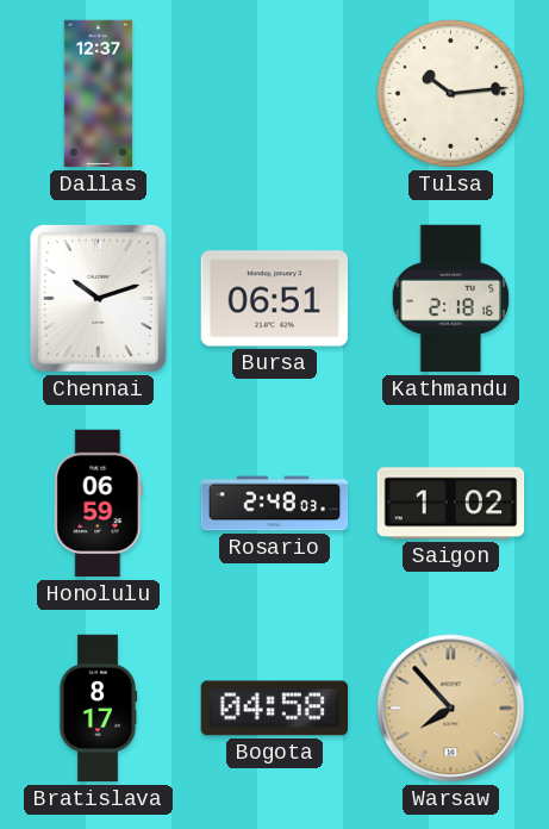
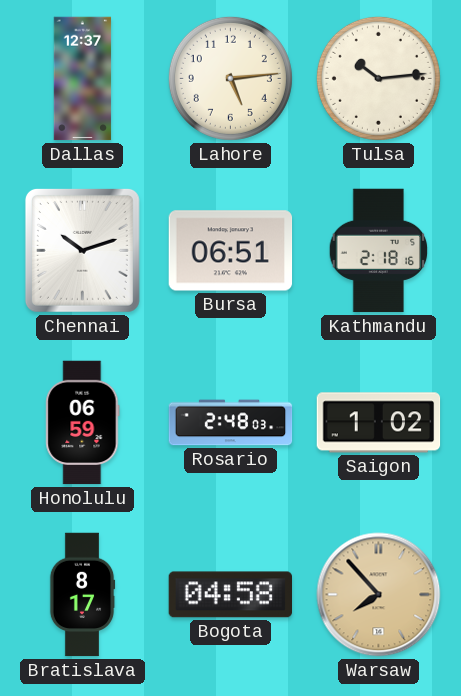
Lahore: none -> 5:14
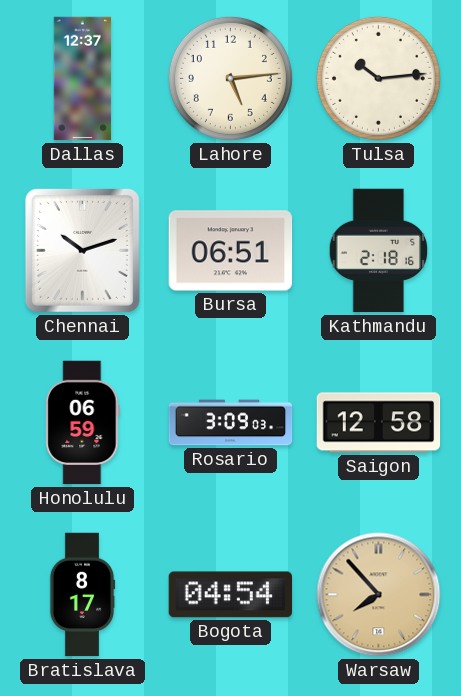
Rosario: 2:48 -> 3:09
Saigon: 1:02 -> 12:58
Bogota: 04:58 -> 04:54
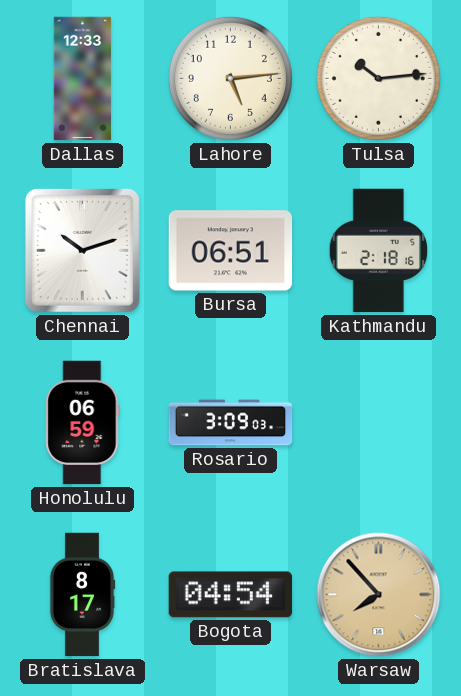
Dallas: 12:37 -> 12:33
Saigon: 12:58 -> none
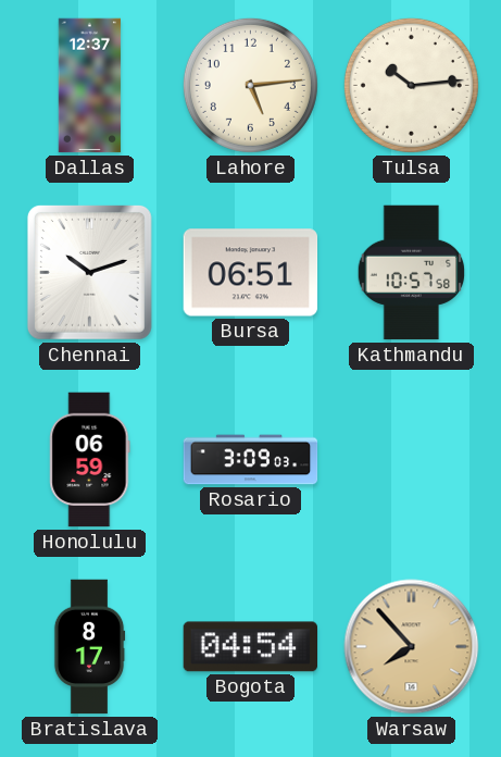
Dallas: 12:33 -> 12:37
Kathmandu: 2:18 -> 10:57
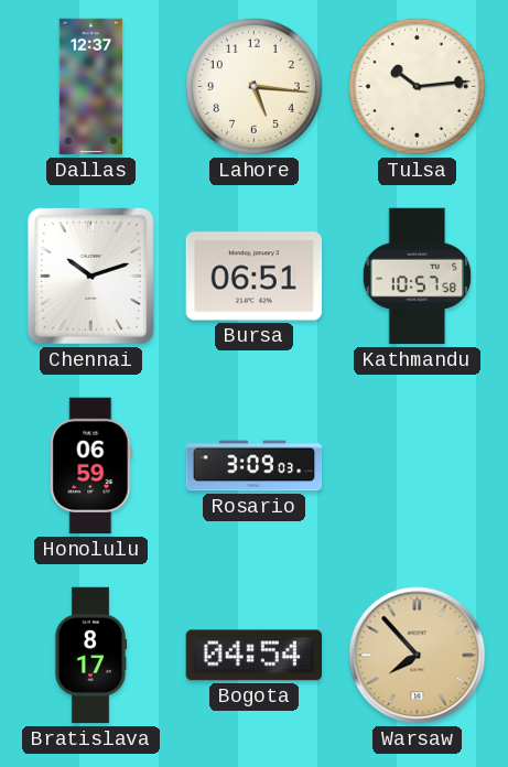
Lahore: 5:14 -> 5:16
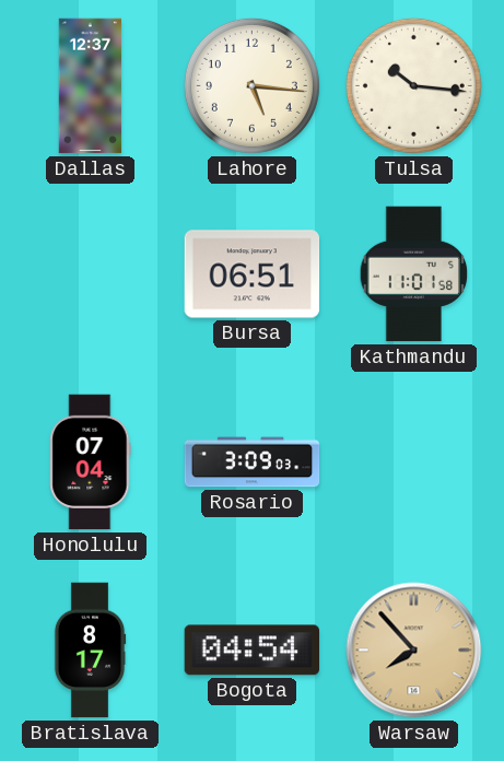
Tulsa: 10:14 -> 10:16
Chennai: 10:12 -> none
Kathmandu: 10:57 -> 11:01
Honolulu: 06:59 -> 07:04
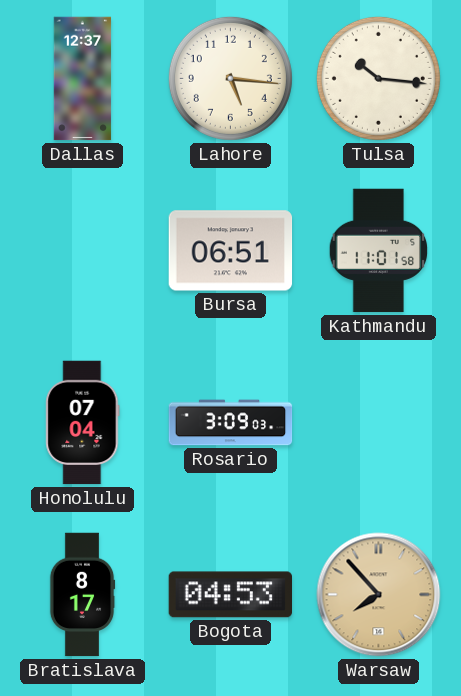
Bogota: 04:54 -> 04:53
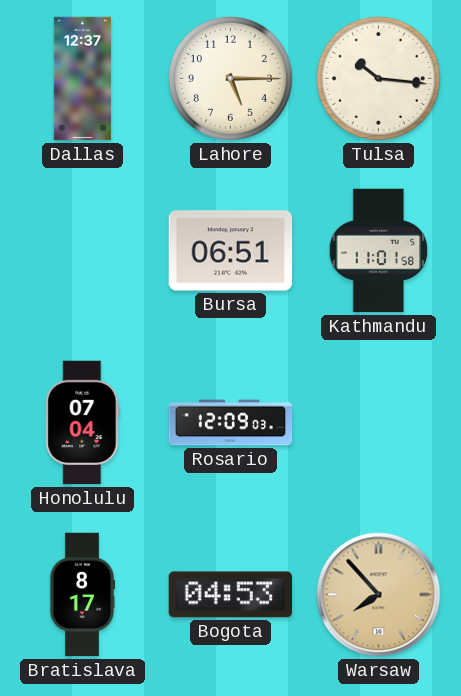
Lahore: 5:16 -> 5:15
Rosario: 3:09 -> 12:09
